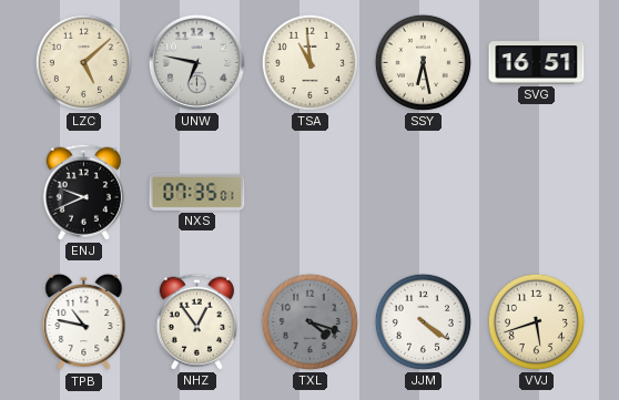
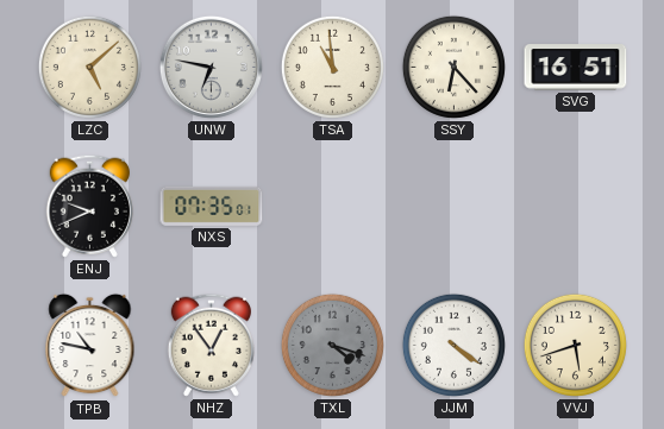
SSY: 6:28 -> 6:23
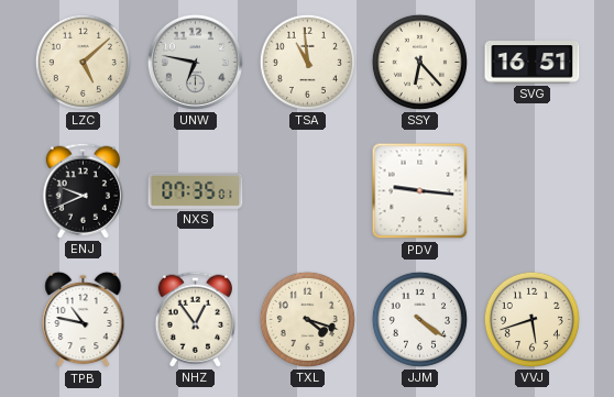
PDV: none -> 9:16
TXL dial: grey -> cream
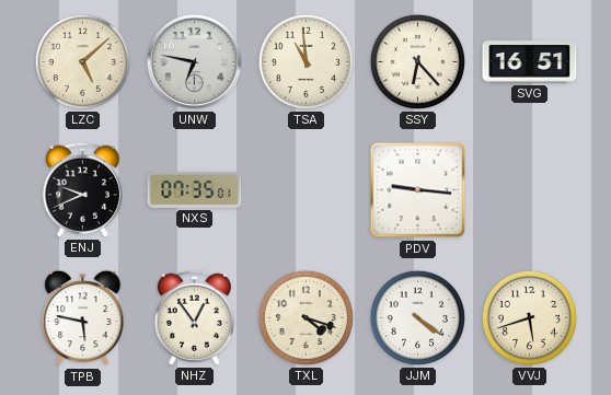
TPB: 10:47 -> 5:47
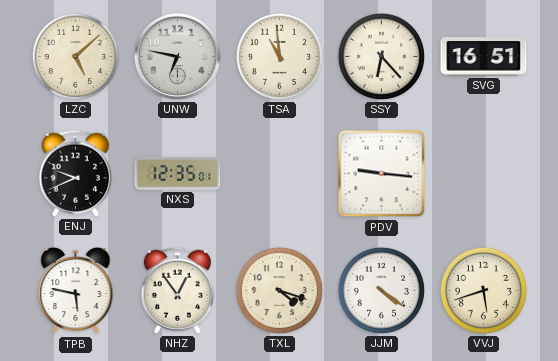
NXS: 07:35 -> 12:35
